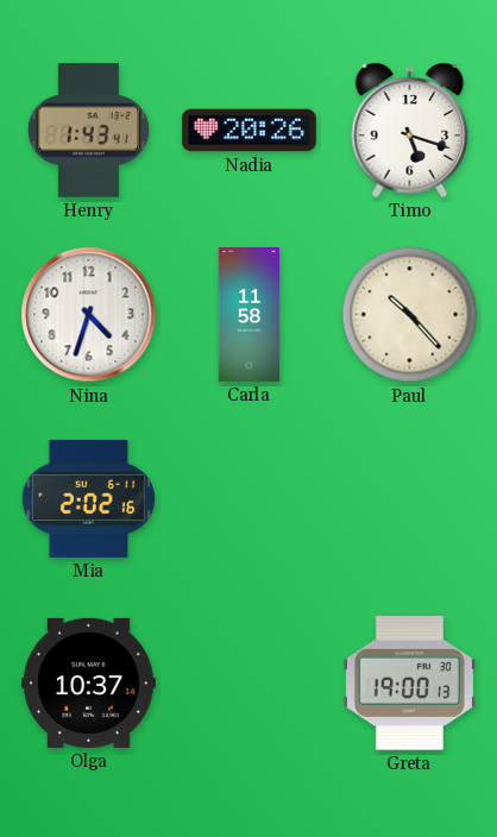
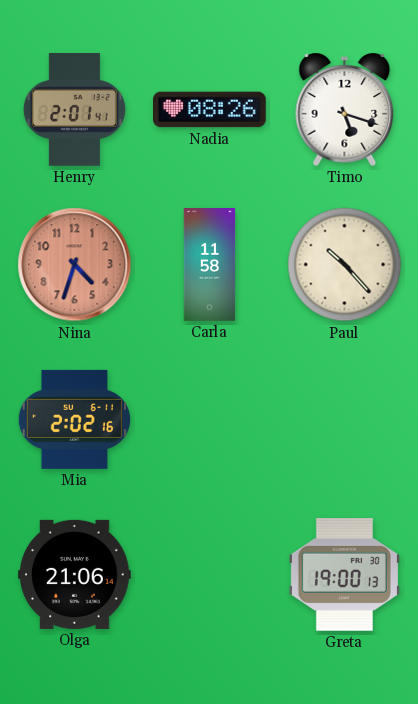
Henry: 1:43 -> 2:01
Nadia: 20:26 -> 08:26
Nina dial: white -> salmon
Olga: 10:37 -> 21:06
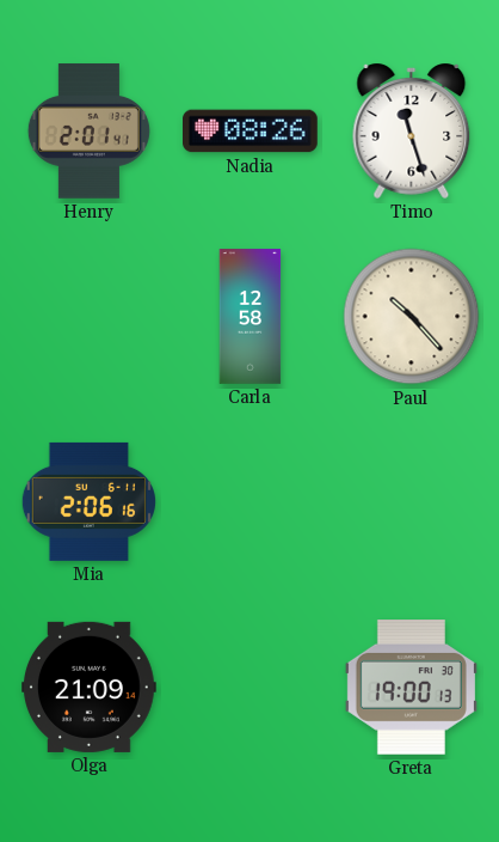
Timo: 5:18 -> 11:27
Nina: 4:33 -> none
Carla: 11:58 -> 12:58
Mia: 2:02 -> 2:06
Olga: 21:06 -> 21:09
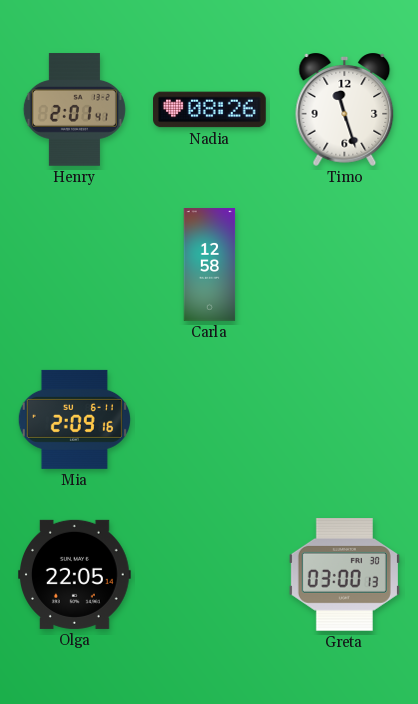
Paul: 10:23 -> none
Mia: 2:06 -> 2:09
Olga: 21:09 -> 22:05
Greta: 19:00 -> 03:00
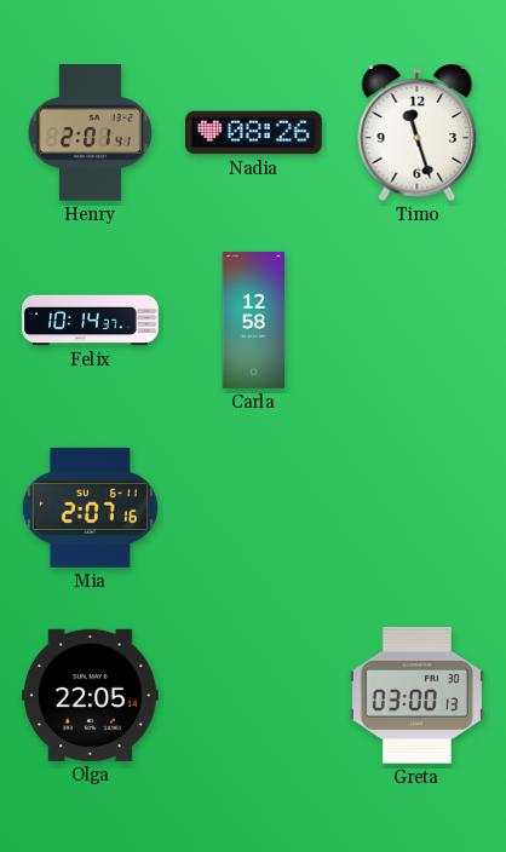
Felix: none -> 10:14
Mia: 2:09 -> 2:07
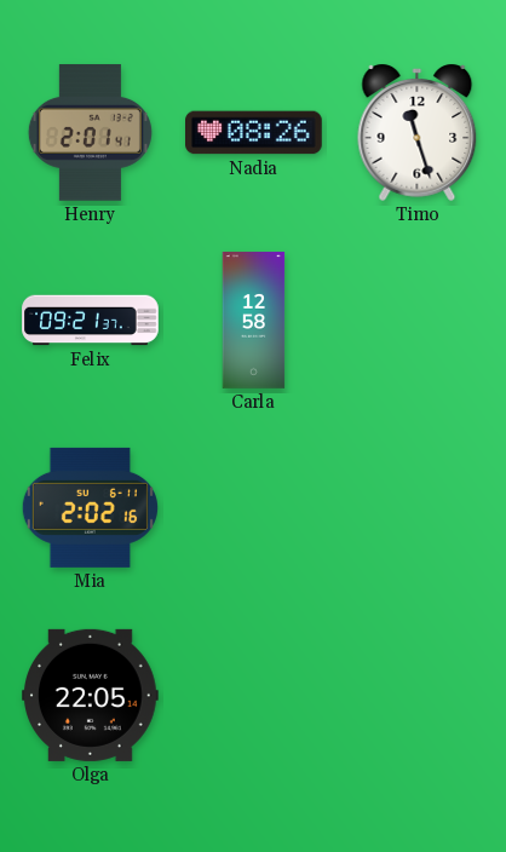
Felix: 10:14 -> 09:21
Mia: 2:07 -> 2:02
Greta: 03:00 -> none
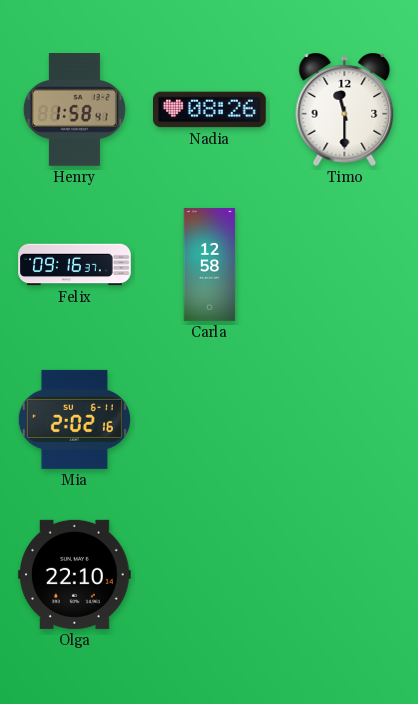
Henry: 2:01 -> 1:58
Timo: 11:27 -> 11:30
Felix: 09:21 -> 09:16
Olga: 22:05 -> 22:10
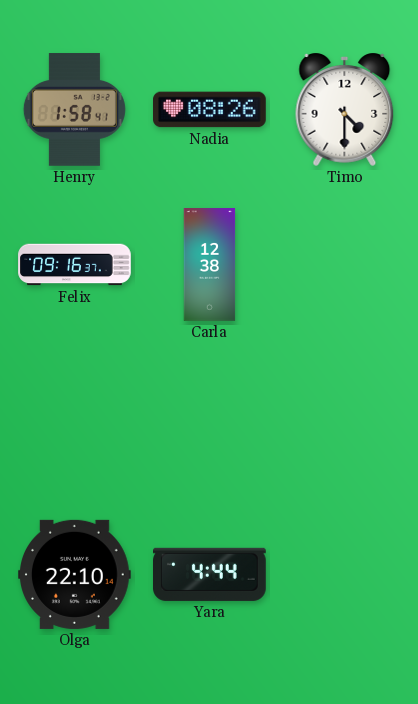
Timo: 11:30 -> 4:30
Carla: 12:58 -> 12:38
Mia: 2:02 -> none
Yara: none -> 4:44
